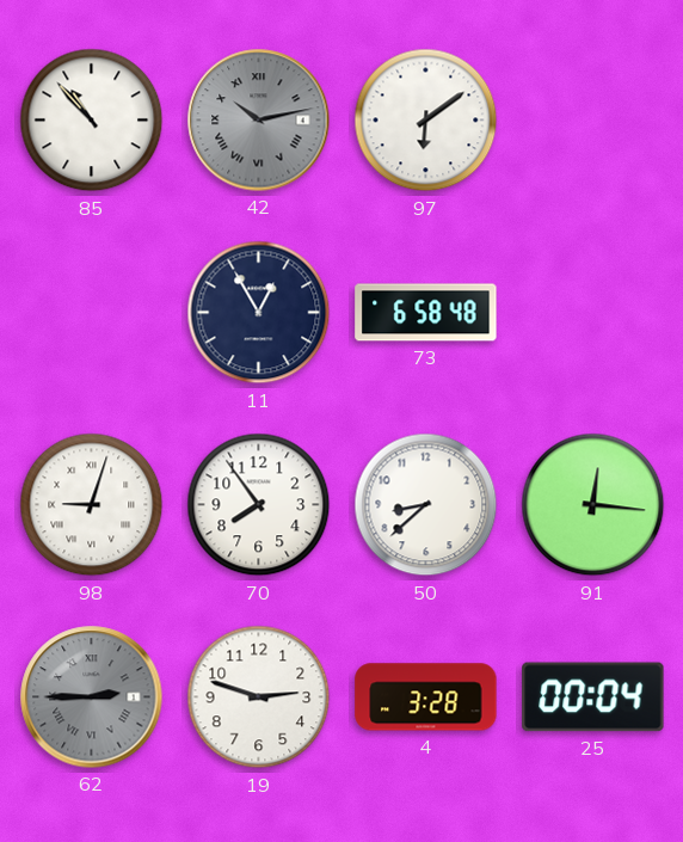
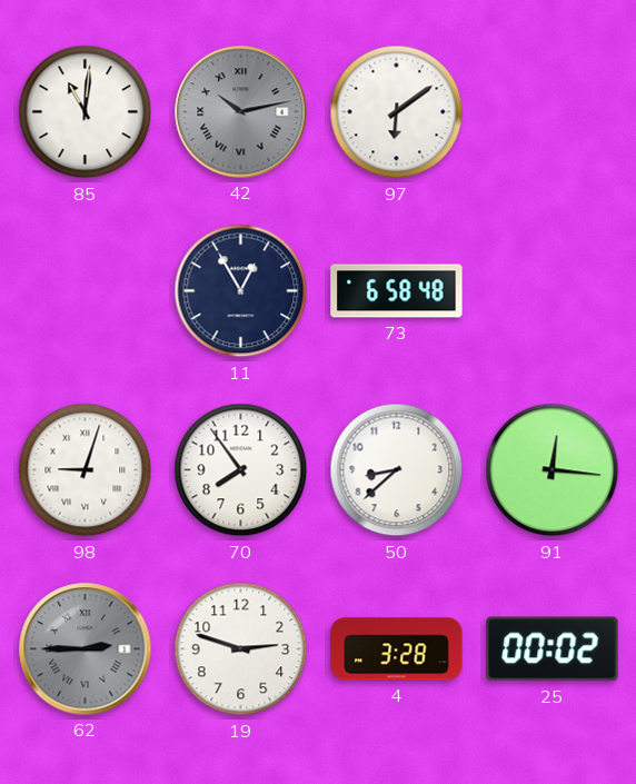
85: 10:53 -> 11:01
25: 00:04 -> 00:02
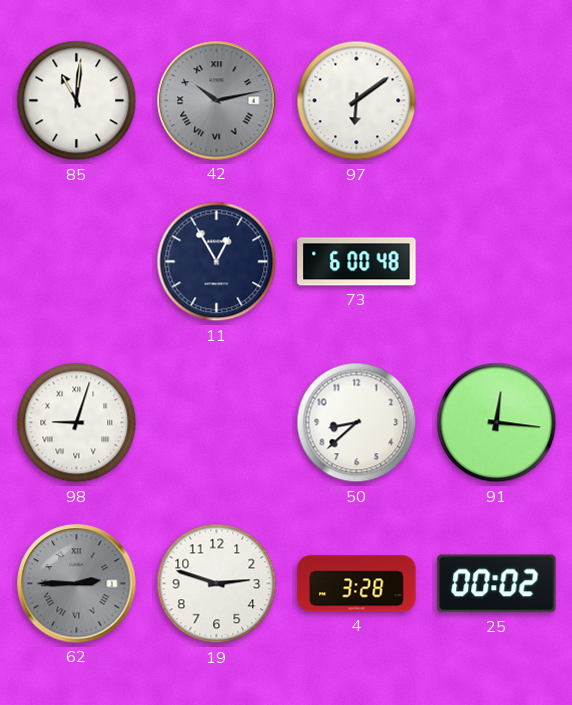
73: 6:58 -> 6:00
70: 7:54 -> none
